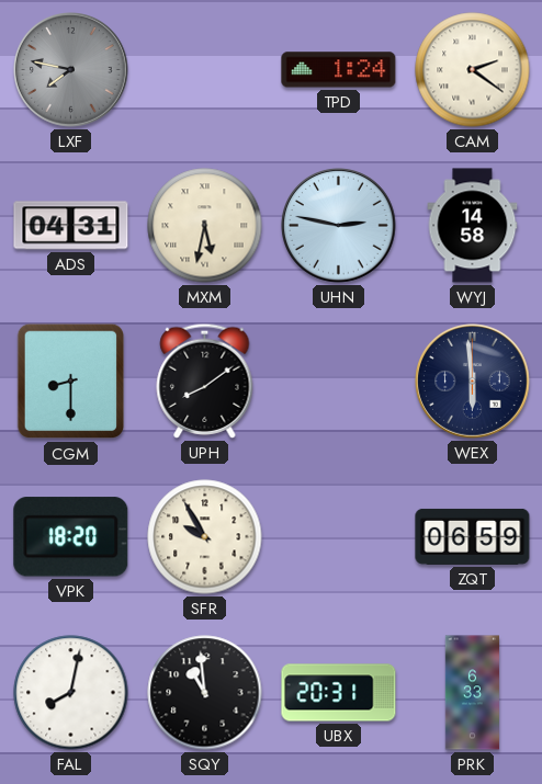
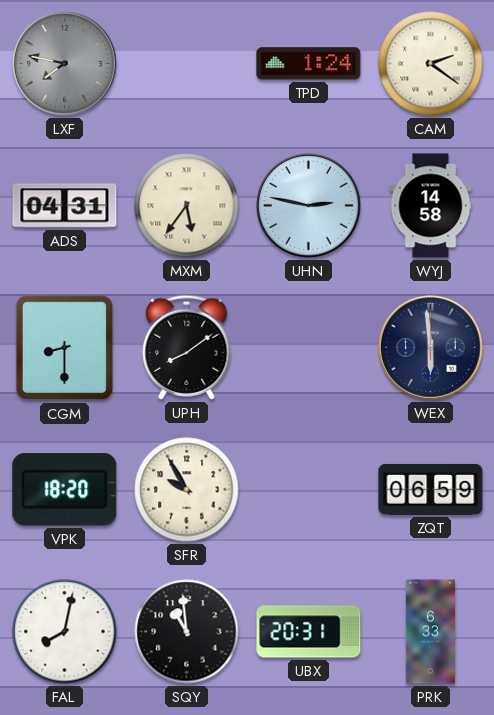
MXM: 5:32 -> 5:36
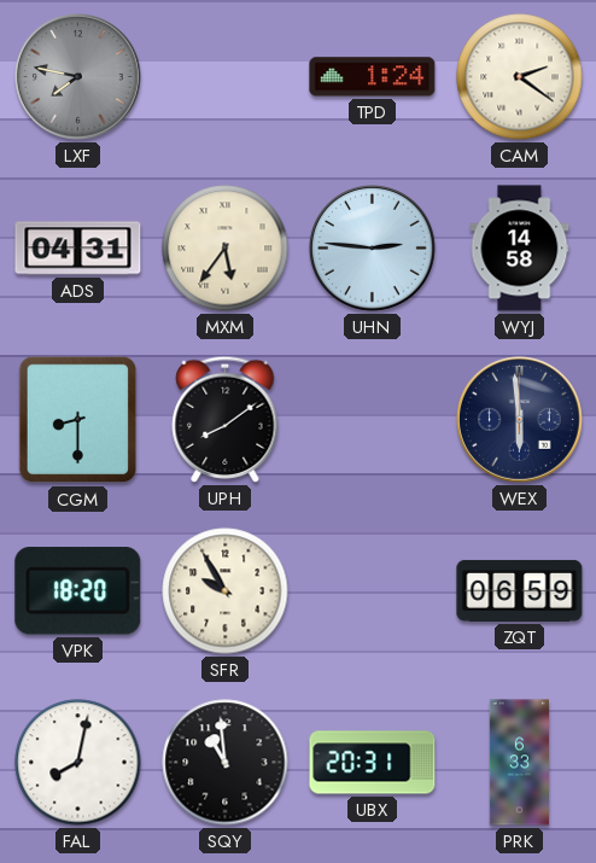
UHN: 2:47 -> 2:46
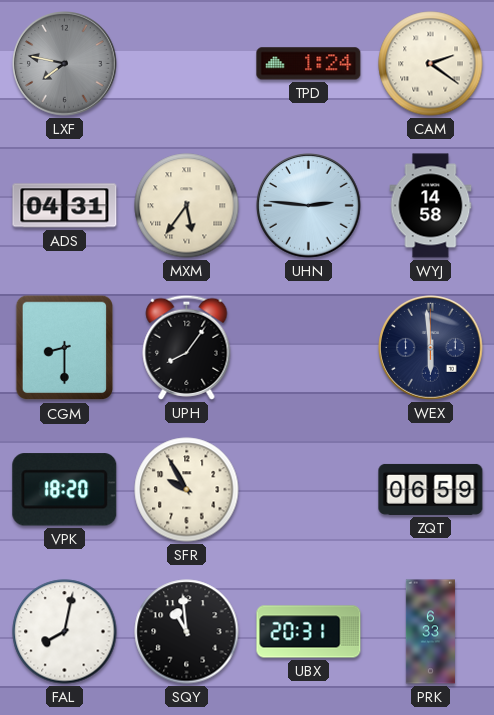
UPH: 8:09 -> 8:06
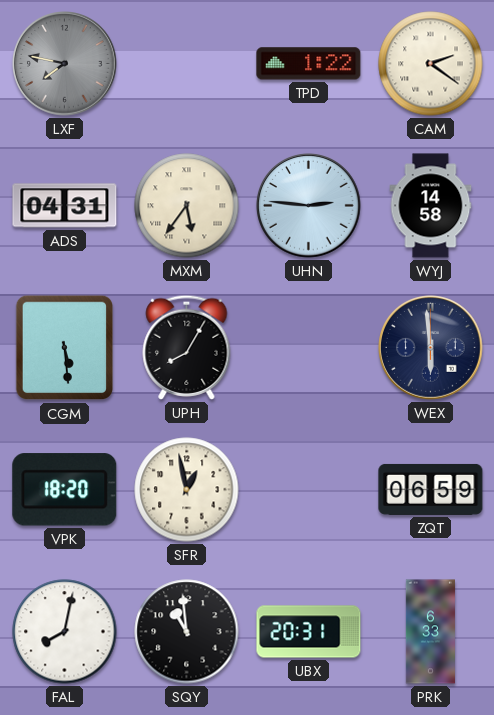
TPD: 1:24 -> 1:22
CGM: 8:30 -> 5:29
UPH: 8:06 -> 8:05
SFR: 9:55 -> 12:58
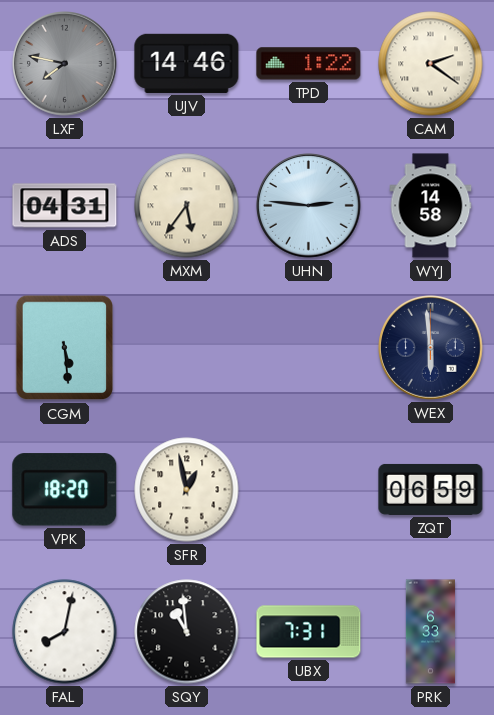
UJV: none -> 14:46
UPH: 8:05 -> none
UBX: 20:31 -> 7:31
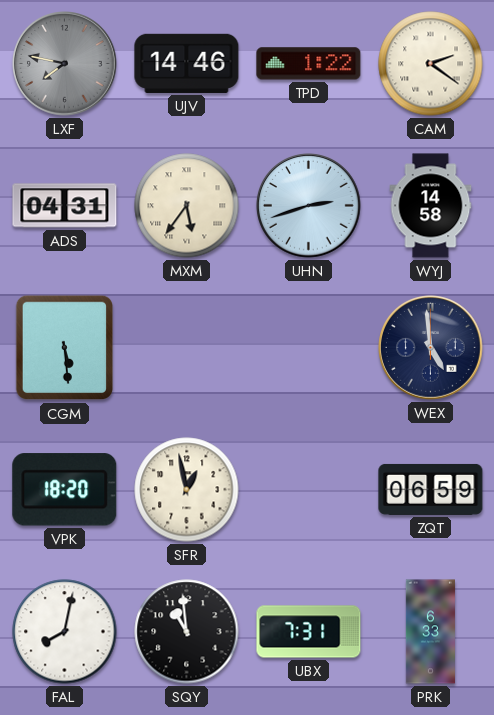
UHN: 2:46 -> 2:42
WEX: 5:59 -> 4:59
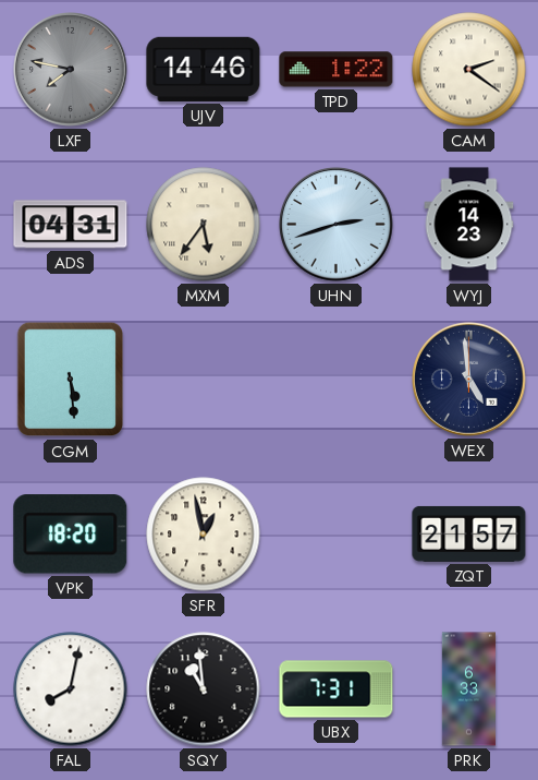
WYJ: 14:58 -> 14:23
ZQT: 06:59 -> 21:57
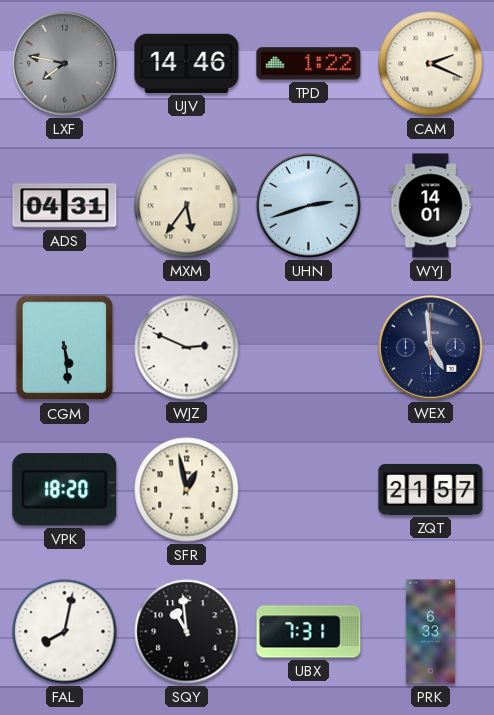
CAM: 2:21 -> 2:19
WYJ: 14:23 -> 14:01
WJZ: none -> 2:49
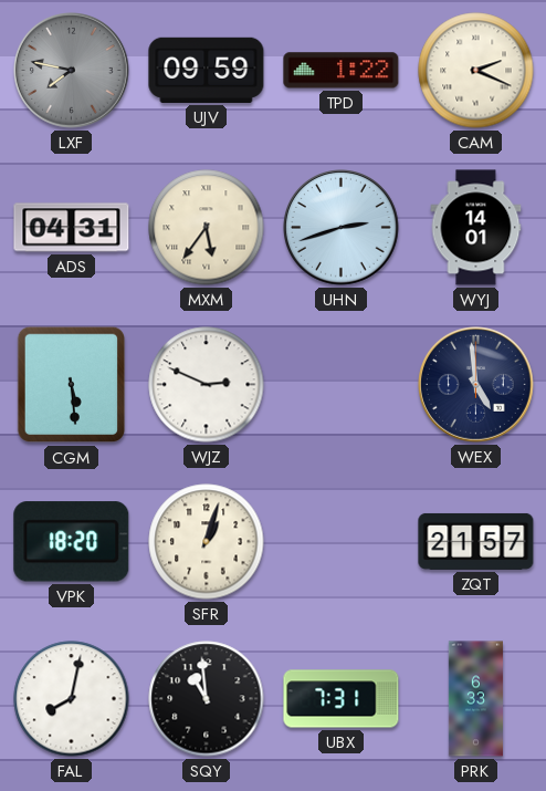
UJV: 14:46 -> 09:59
SFR: 12:58 -> 1:03
